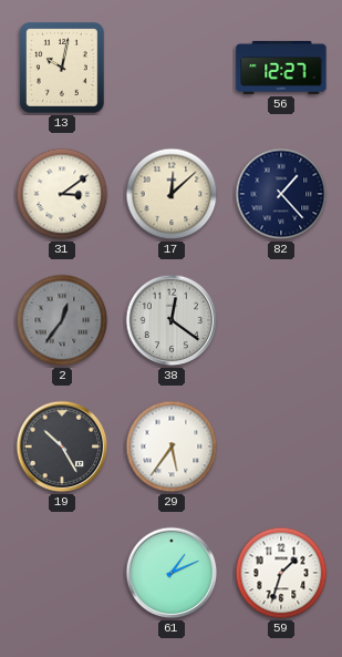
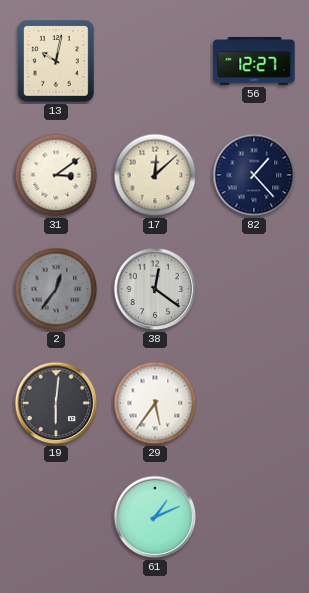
19: 10:25 -> 6:01
59: 1:33 -> none
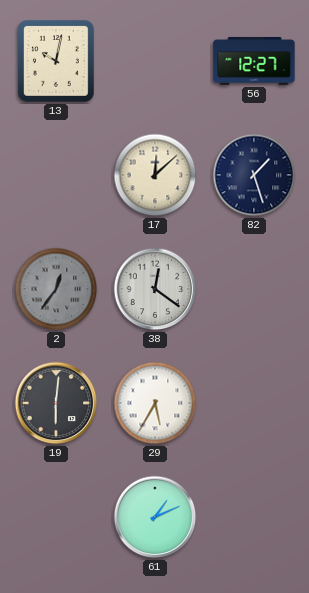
31: 3:09 -> none
82: 1:23 -> 1:27
29: 5:36 -> 5:35
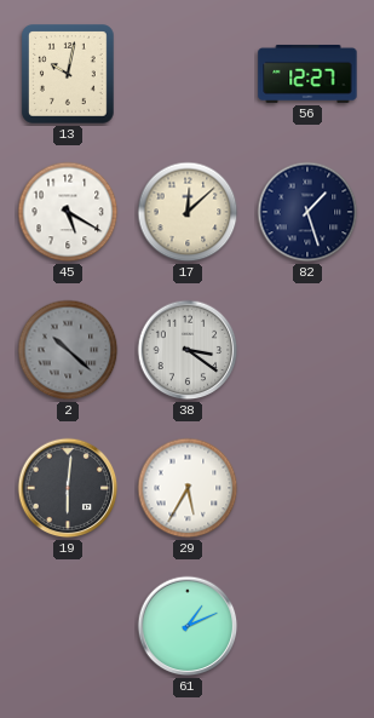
45: none -> 5:20
2: 12:36 -> 10:22
38: 12:21 -> 3:21
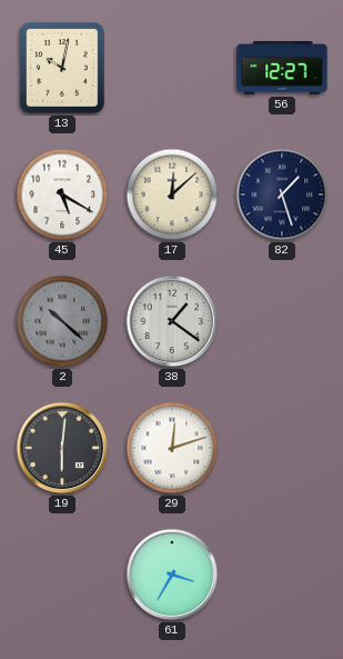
38: 3:21 -> 1:21
29: 5:35 -> 12:12
61: 1:11 -> 3:35
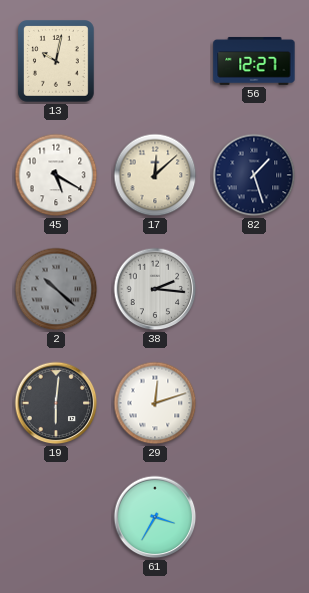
38: 1:21 -> 2:16
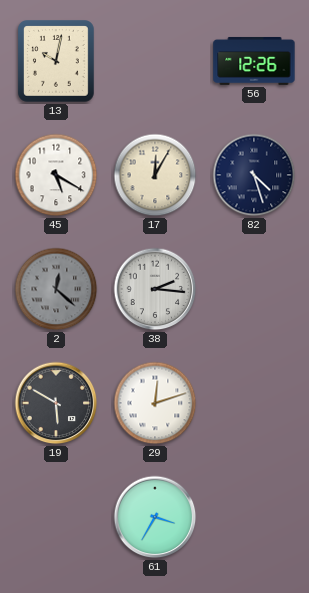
56: 12:27 -> 12:26
17: 12:08 -> 12:05
82: 1:27 -> 4:27
2: 10:22 -> 12:22
19: 6:01 -> 5:50
